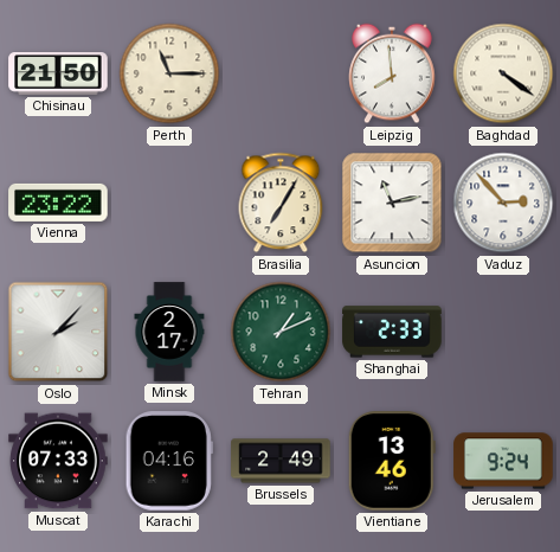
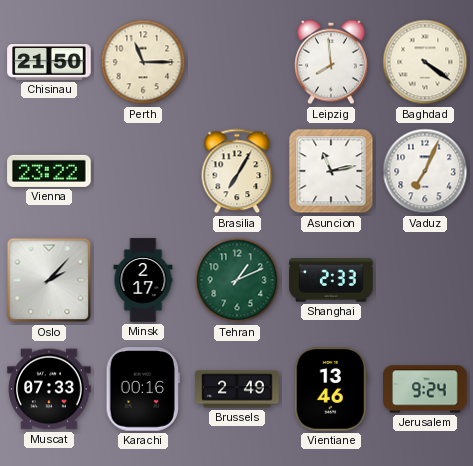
Vaduz: 2:53 -> 7:04
Karachi: 04:16 -> 00:16
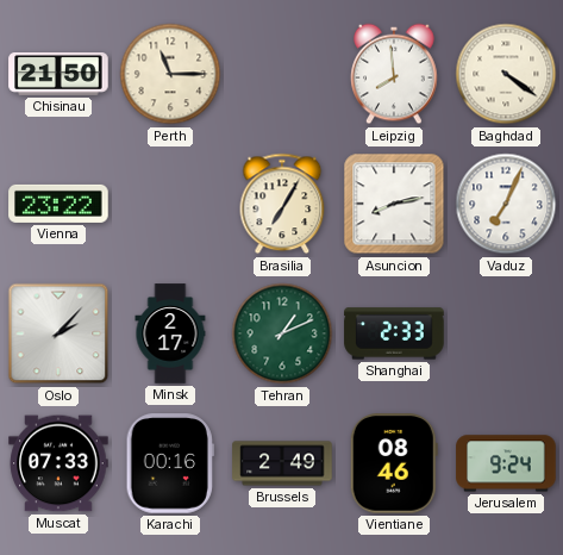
Asuncion: 11:13 -> 8:13
Vientiane: 13:46 -> 08:46
